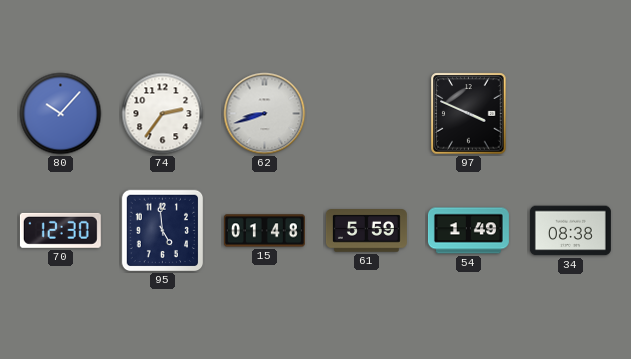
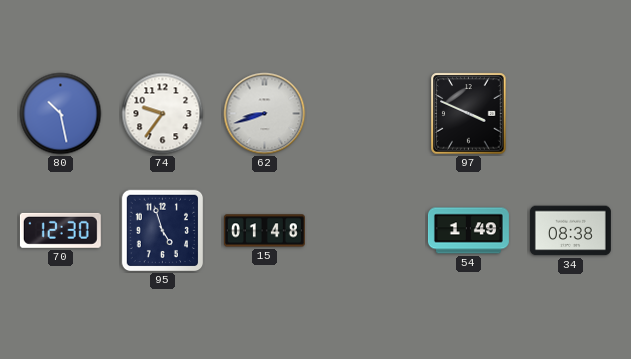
80: 10:07 -> 10:28
74: 2:36 -> 9:36
95: 4:59 -> 4:57
61: 5:59 -> none
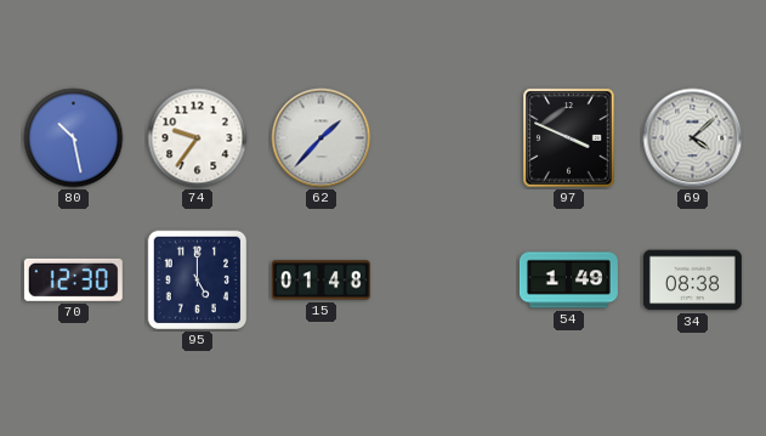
62: 8:42 -> 1:37
69: none -> 4:08
95: 4:57 -> 5:00
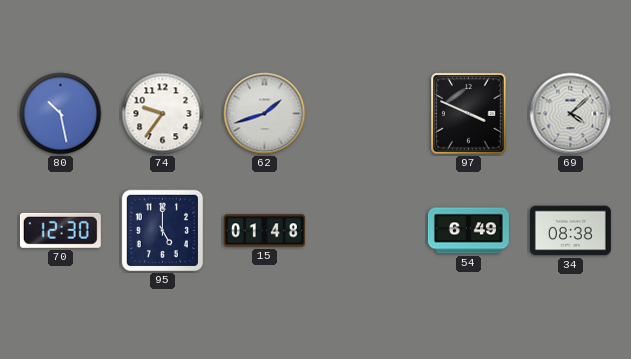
62: 1:37 -> 1:42
54: 1:49 -> 6:49
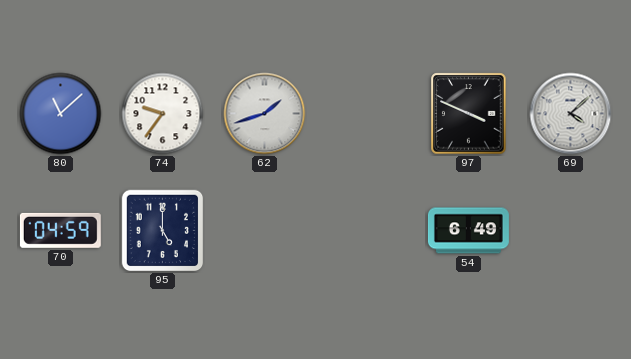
80: 10:28 -> 11:08
70: 12:30 -> 04:59
15: 01:48 -> none
34: 08:38 -> none
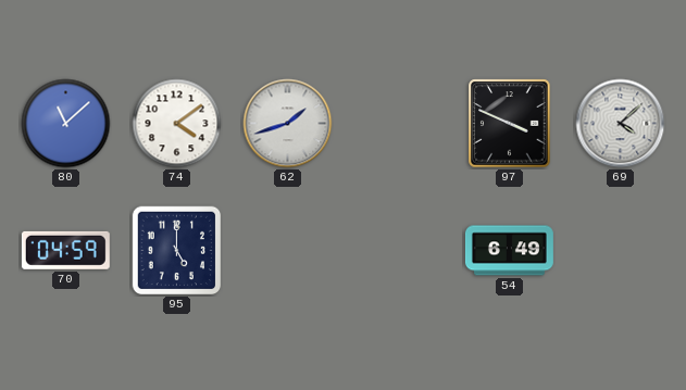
74: 9:36 -> 4:09
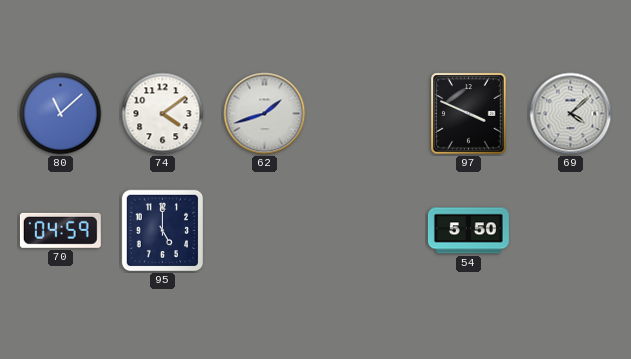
54: 6:49 -> 5:50
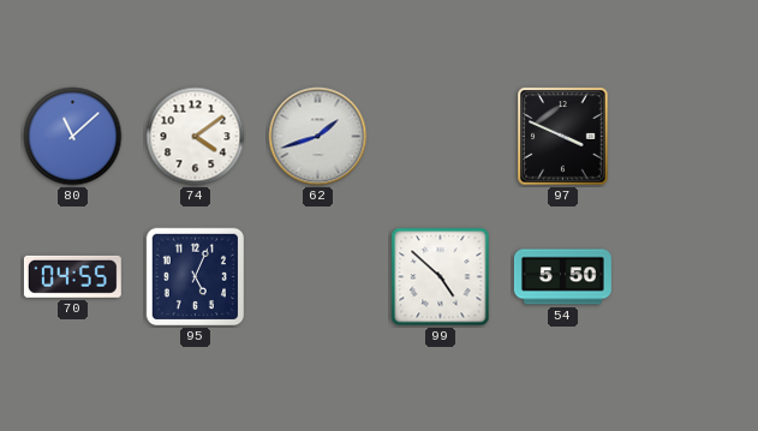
69: 4:08 -> none
70: 04:59 -> 04:55
95: 5:00 -> 5:04
99: none -> 4:52
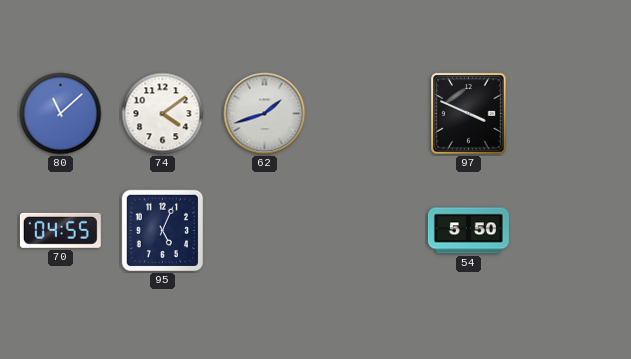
99: 4:52 -> none
